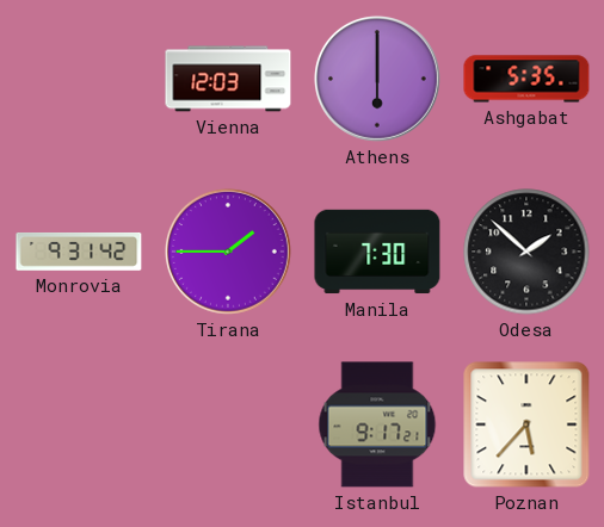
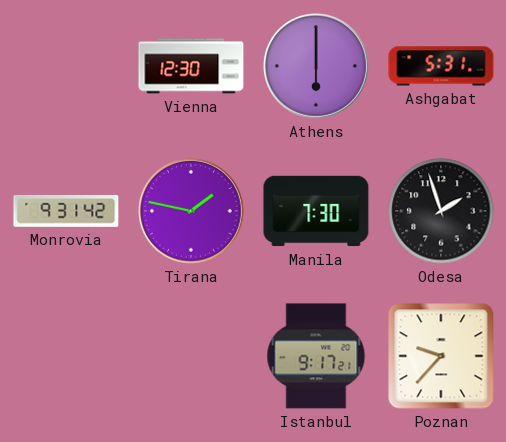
Vienna: 12:03 -> 12:30
Ashgabat: 5:35 -> 5:31
Tirana: 1:45 -> 1:47
Odesa: 1:52 -> 1:57
Poznan: 5:37 -> 9:37
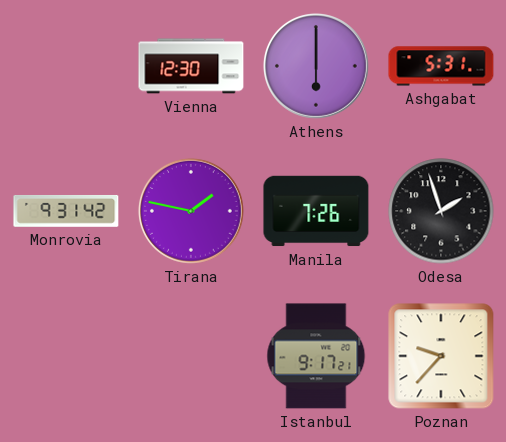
Manila: 7:30 -> 7:26
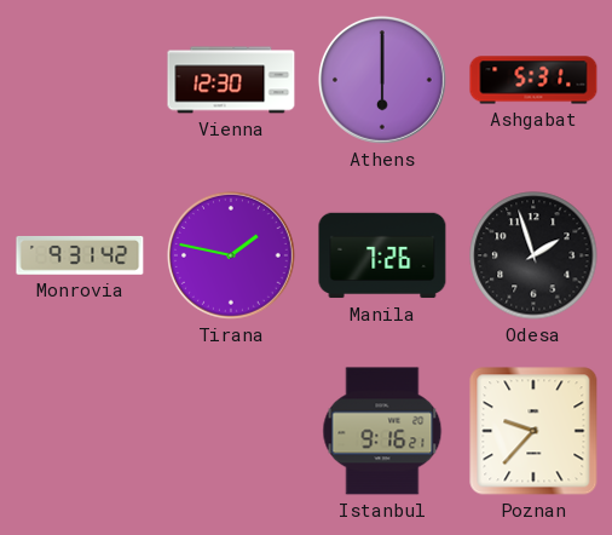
Istanbul: 9:17 -> 9:16
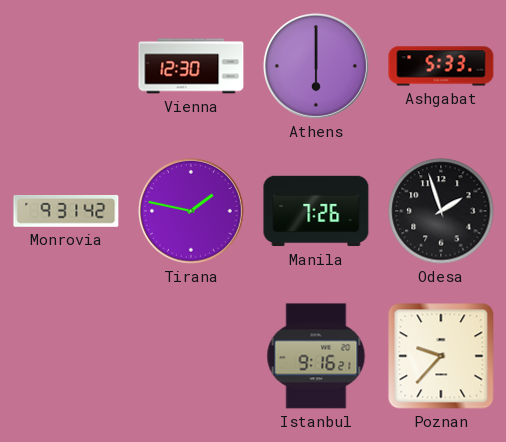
Ashgabat: 5:31 -> 5:33
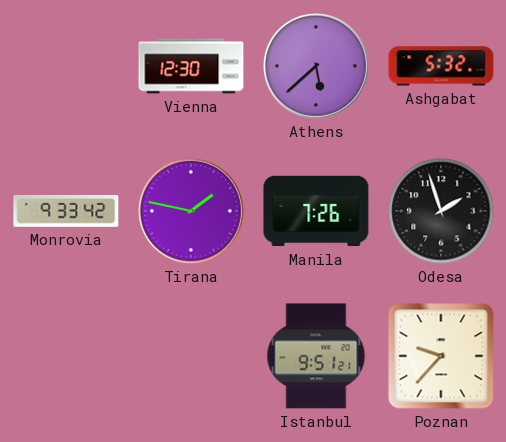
Athens: 6:00 -> 5:38
Ashgabat: 5:33 -> 5:32
Monrovia: 9:31 -> 9:33
Istanbul: 9:16 -> 9:51
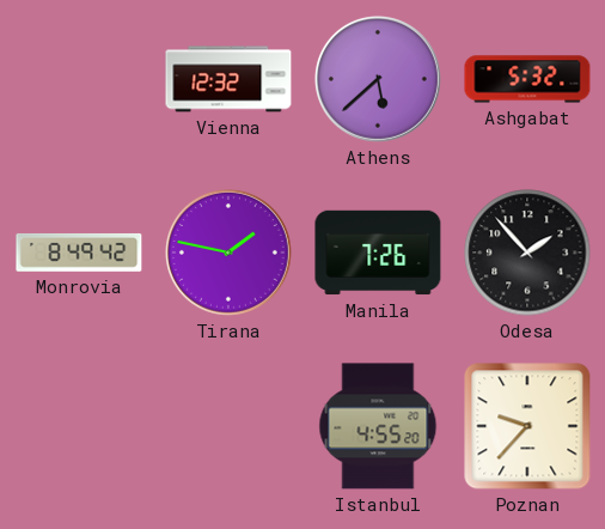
Vienna: 12:30 -> 12:32
Monrovia: 9:33 -> 8:49
Odesa: 1:57 -> 1:53
Istanbul: 9:51 -> 4:55
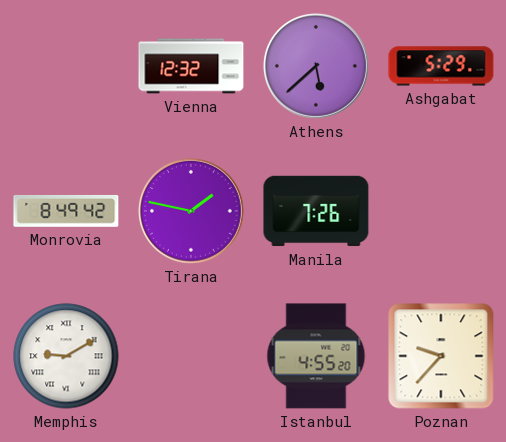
Ashgabat: 5:32 -> 5:29
Odesa: 1:53 -> none
Memphis: none -> 9:10
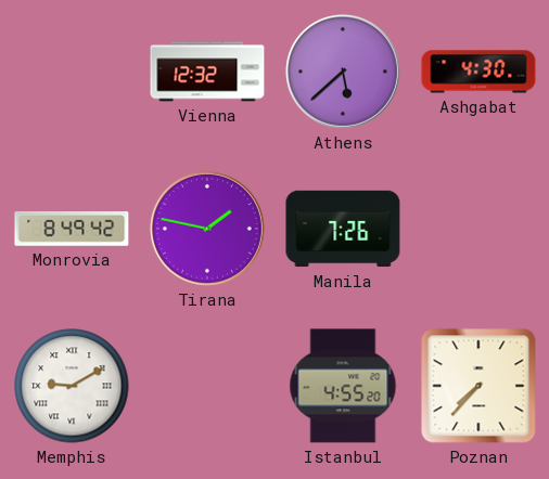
Ashgabat: 5:29 -> 4:30
Poznan: 9:37 -> 7:37
